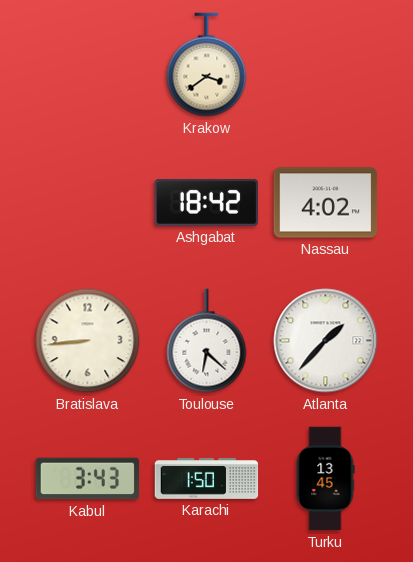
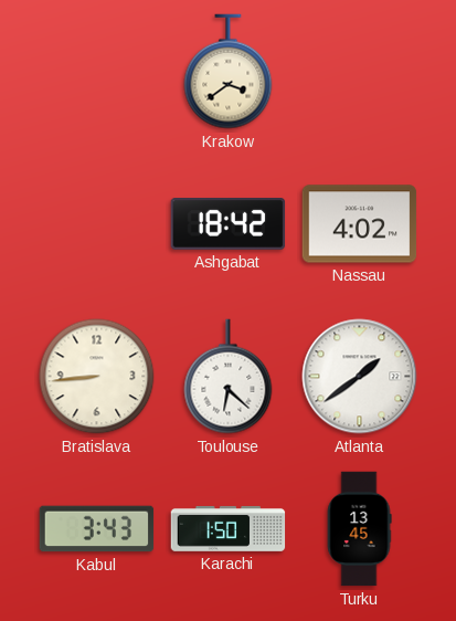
Atlanta: 1:37 -> 1:39
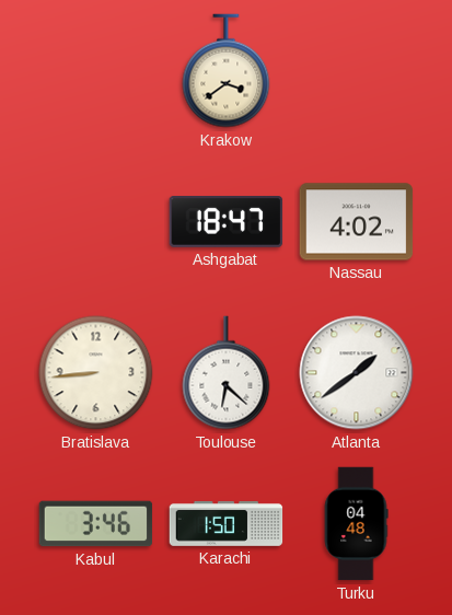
Ashgabat: 18:42 -> 18:47
Kabul: 3:43 -> 3:46
Turku: 13:45 -> 04:48
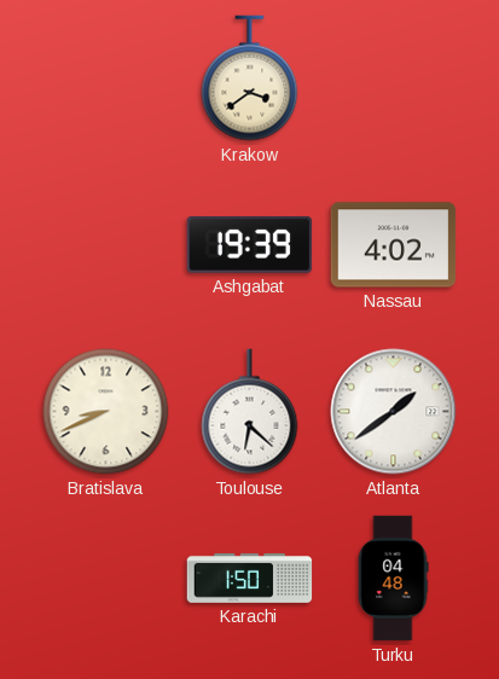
Ashgabat: 18:47 -> 19:39
Bratislava: 8:44 -> 8:41
Kabul: 3:46 -> none
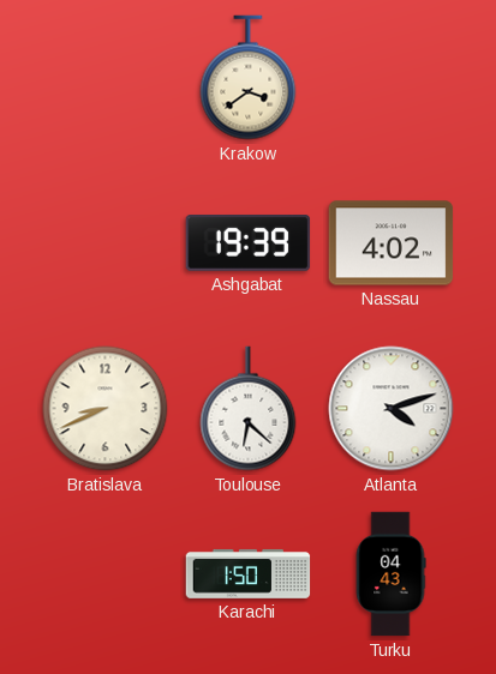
Atlanta: 1:39 -> 4:12
Turku: 04:48 -> 04:43
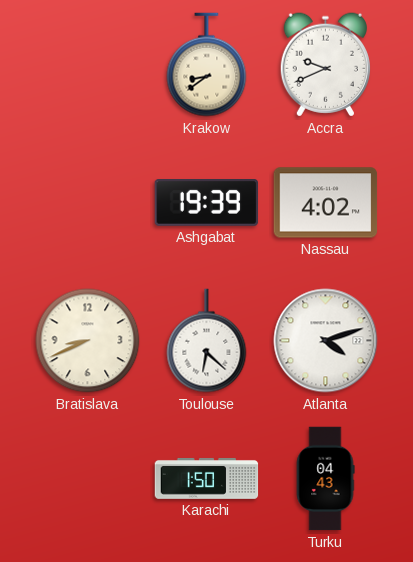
Krakow: 3:39 -> 8:39
Accra: none -> 9:41
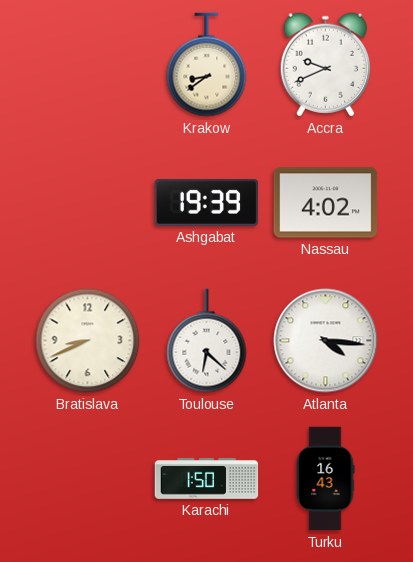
Atlanta: 4:12 -> 4:16
Turku: 04:43 -> 16:43
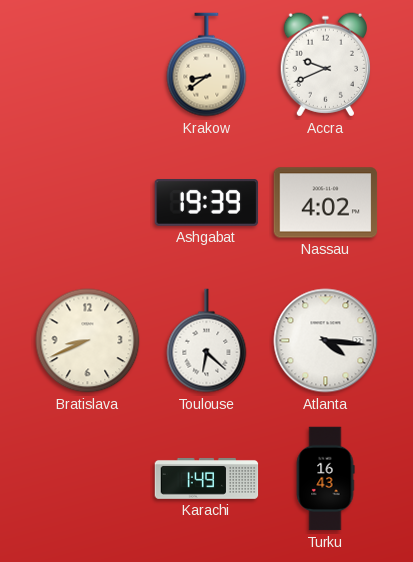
Karachi: 1:50 -> 1:49
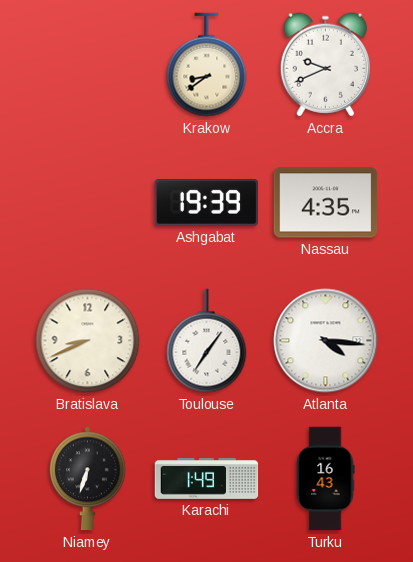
Nassau: 4:02 -> 4:35
Toulouse: 6:22 -> 7:06
Niamey: none -> 6:33
